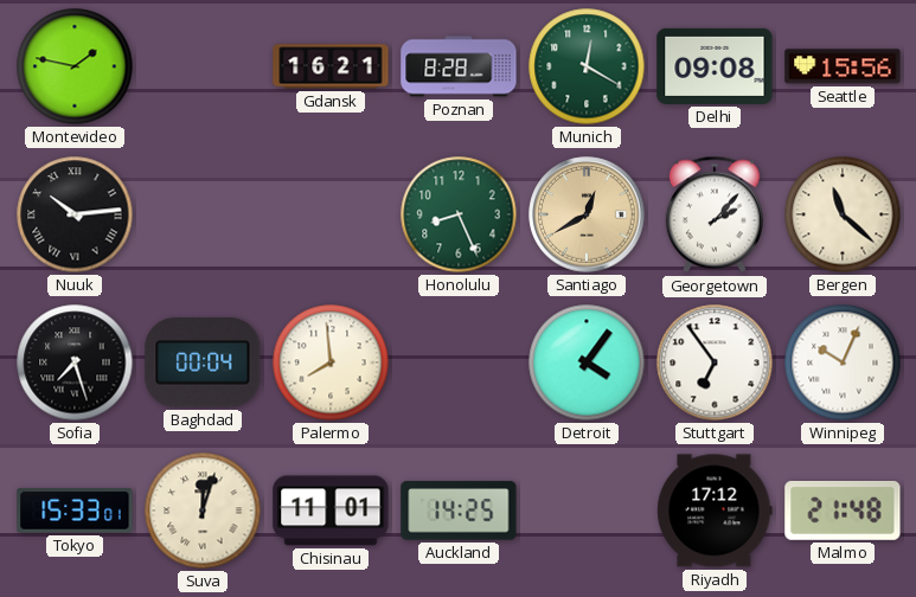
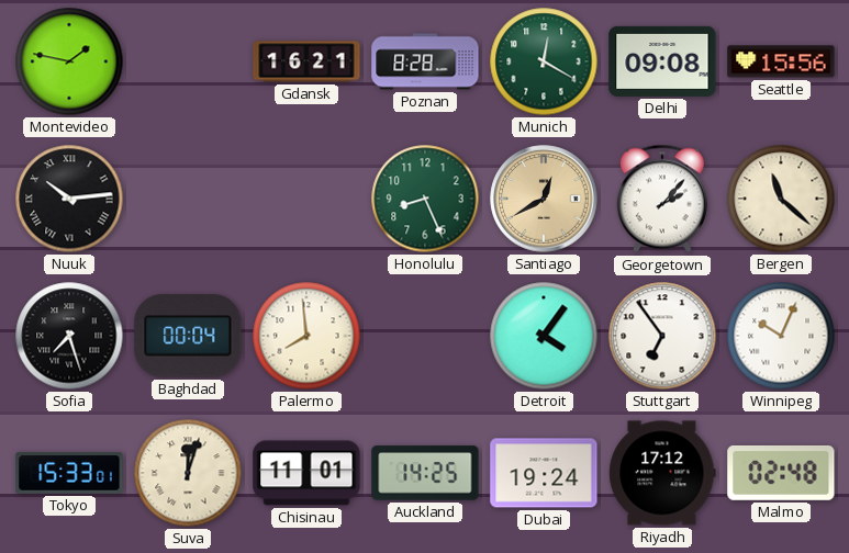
Dubai: none -> 19:24
Malmo: 21:48 -> 02:48
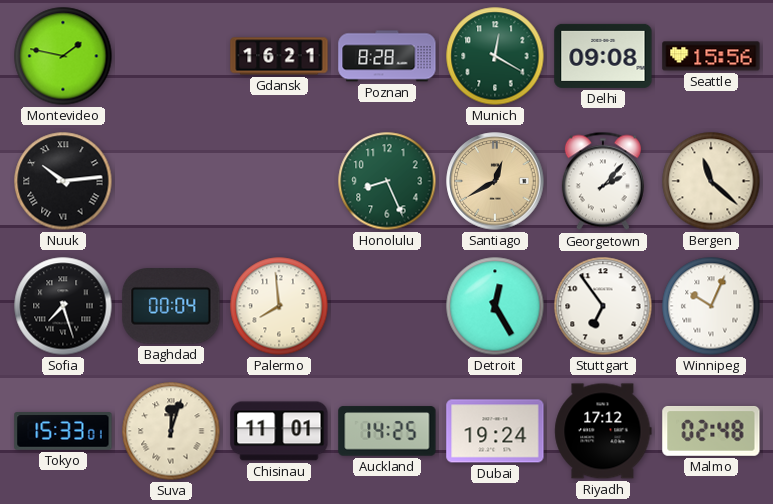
Detroit: 4:06 -> 12:25
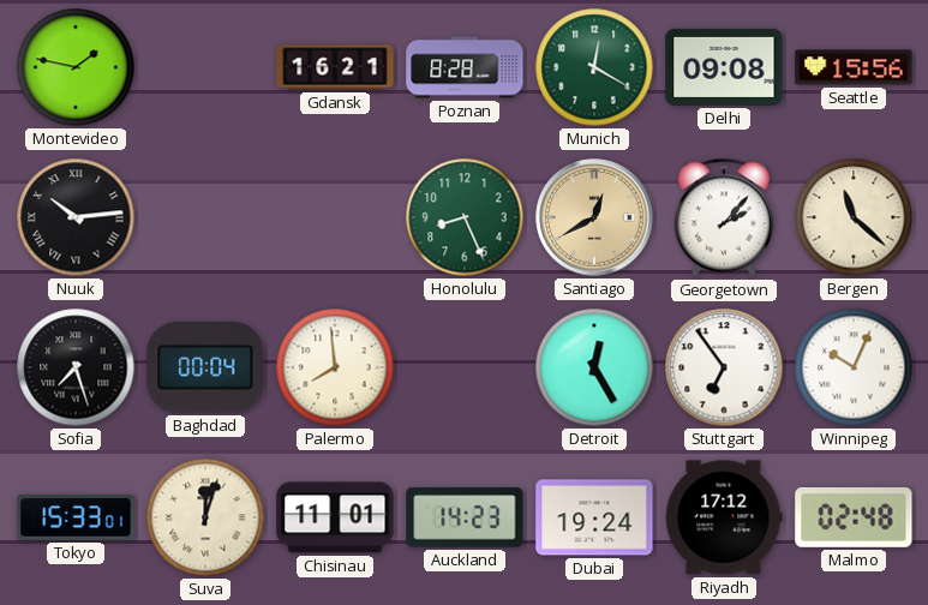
Auckland: 14:25 -> 14:23
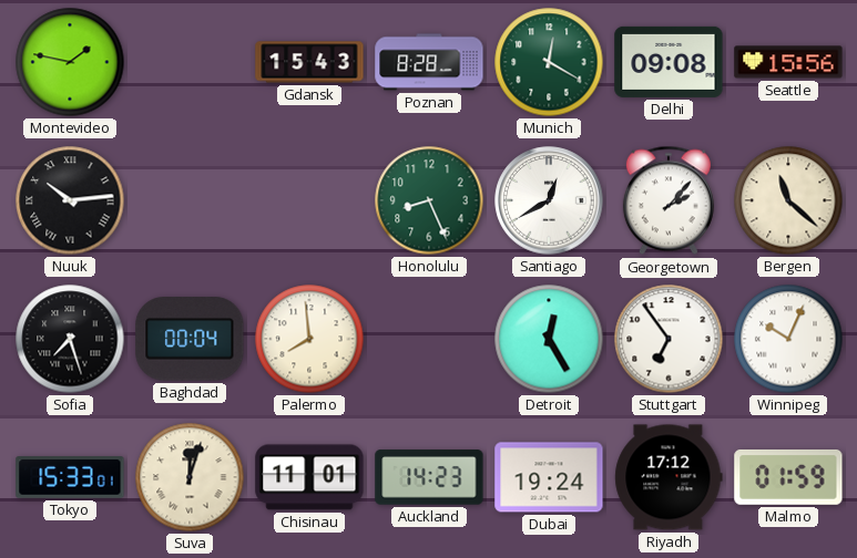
Gdansk: 16:21 -> 15:43
Santiago dial: champagne -> white
Malmo: 02:48 -> 01:59
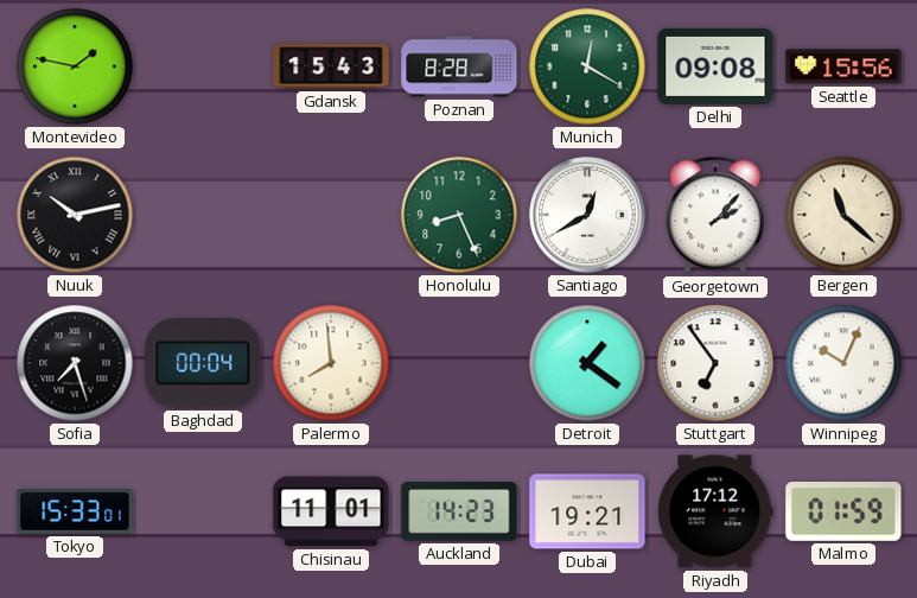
Nuuk: 10:14 -> 10:13
Detroit: 12:25 -> 1:21
Suva: 12:03 -> none
Dubai: 19:24 -> 19:21
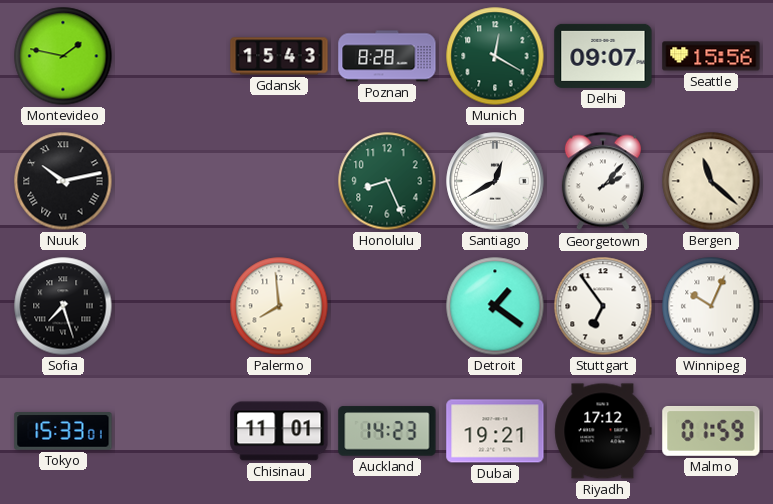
Delhi: 09:08 -> 09:07
Baghdad: 00:04 -> none
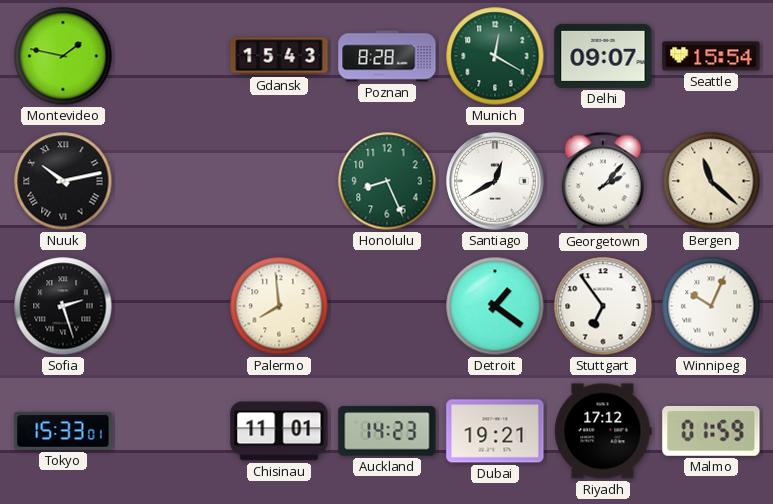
Seattle: 15:56 -> 15:54
Sofia: 7:27 -> 2:27
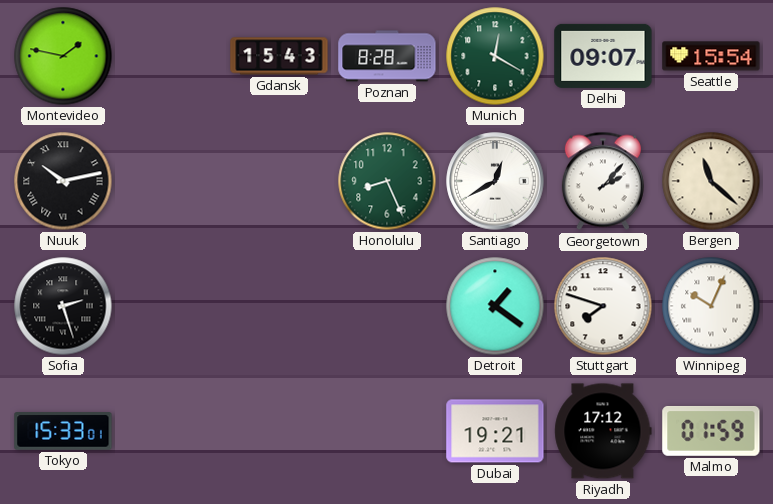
Palermo: 7:59 -> none
Stuttgart: 6:54 -> 7:48
Chisinau: 11:01 -> none
Auckland: 14:23 -> none
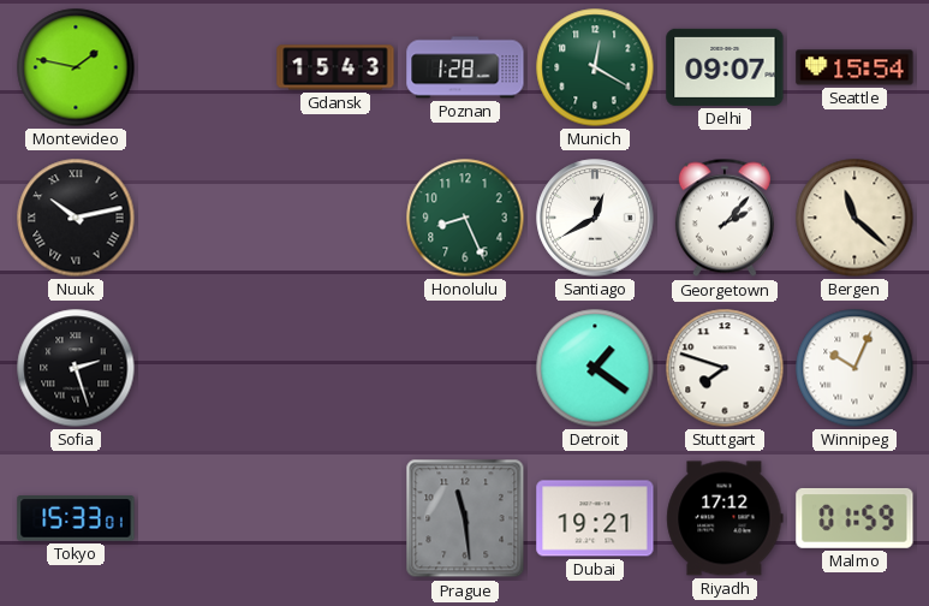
Poznan: 8:28 -> 1:28
Prague: none -> 11:29
